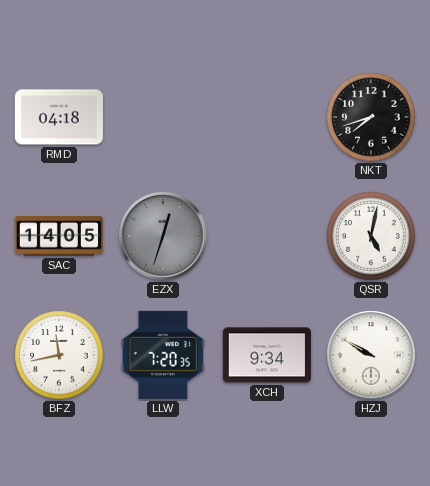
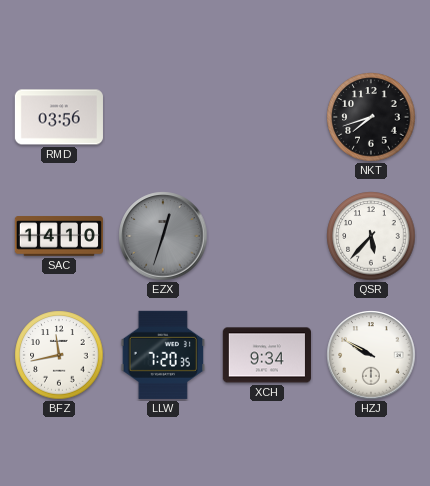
RMD: 04:18 -> 03:56
SAC: 14:05 -> 14:10
QSR: 5:02 -> 5:37
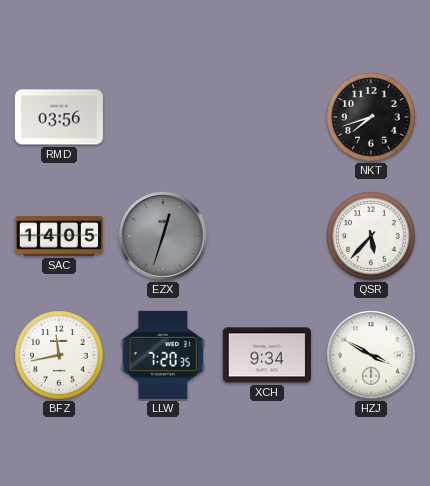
SAC: 14:10 -> 14:05
HZJ: 9:50 -> 3:50
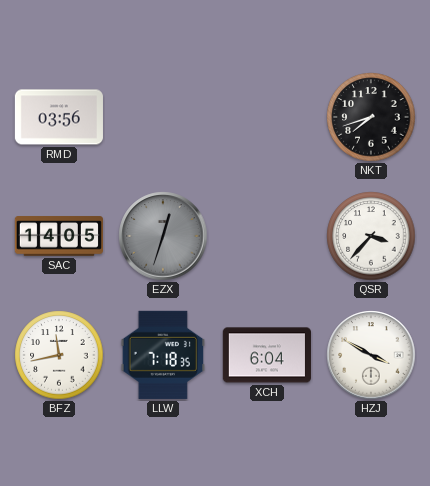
QSR: 5:37 -> 3:37
LLW: 7:20 -> 7:18
XCH: 9:34 -> 6:04
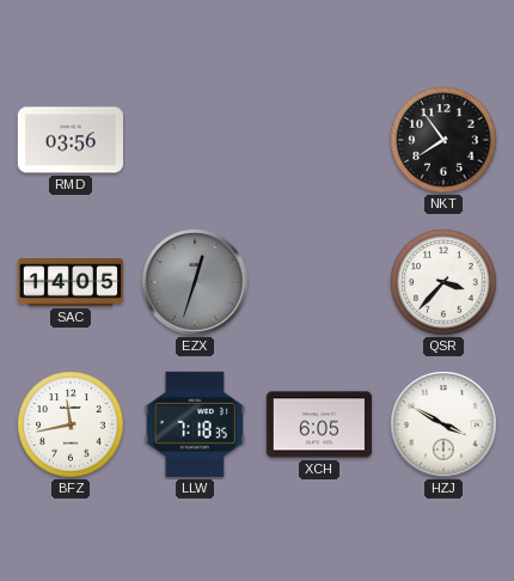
NKT: 7:42 -> 7:54
XCH: 6:04 -> 6:05
